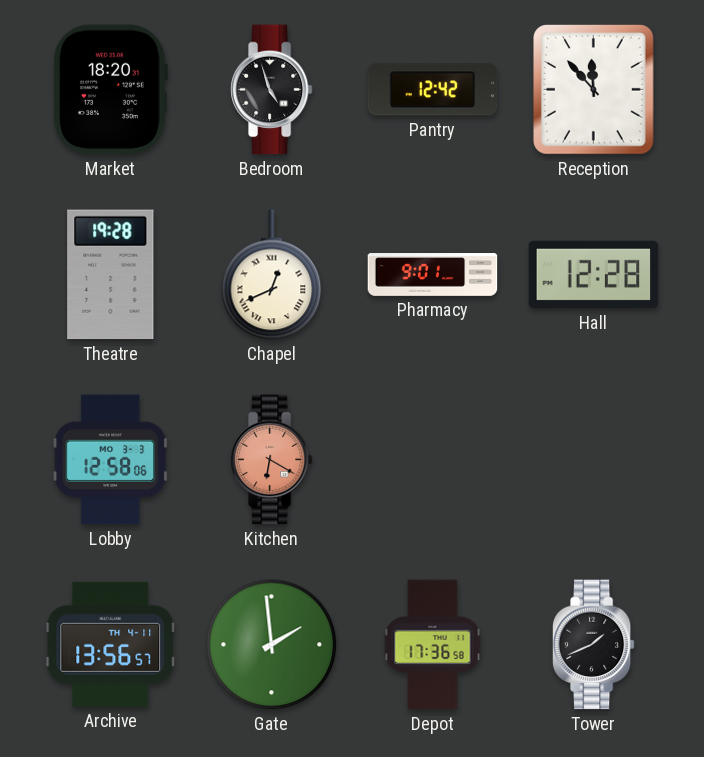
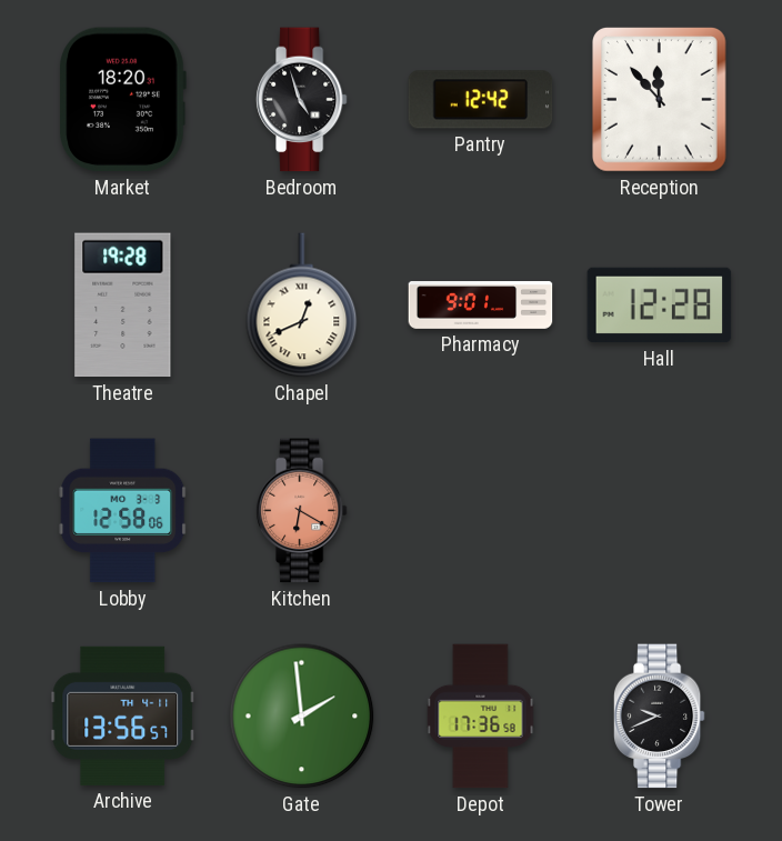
Tower: 1:41 -> 9:41
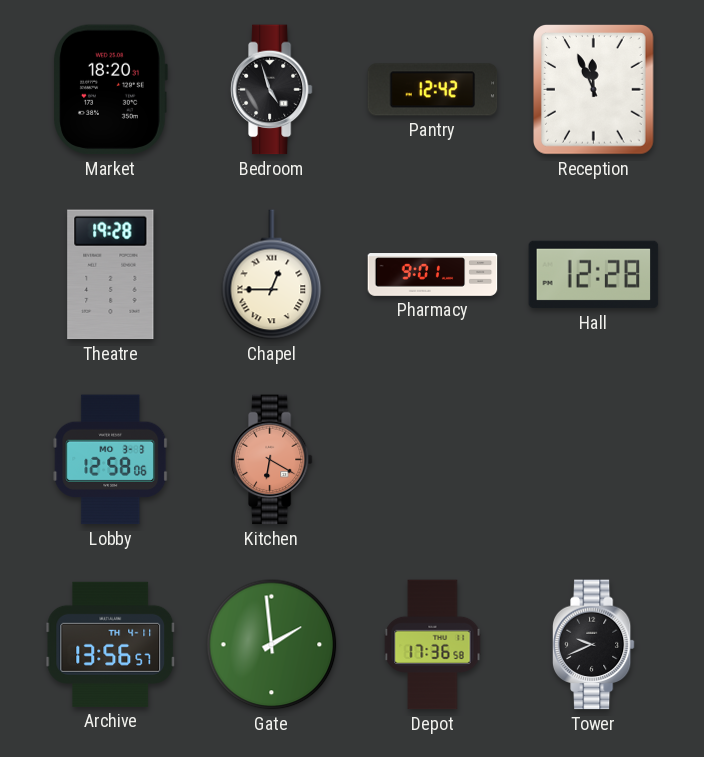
Reception: 11:53 -> 11:56
Chapel: 12:41 -> 12:45
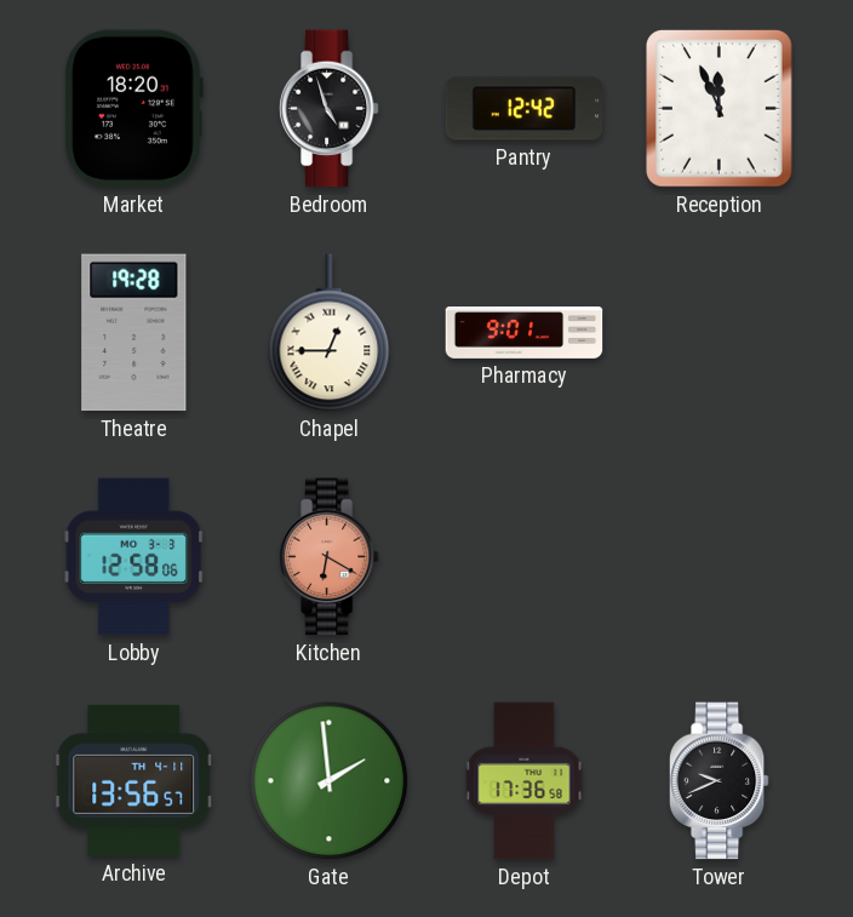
Hall: 12:28 -> none
